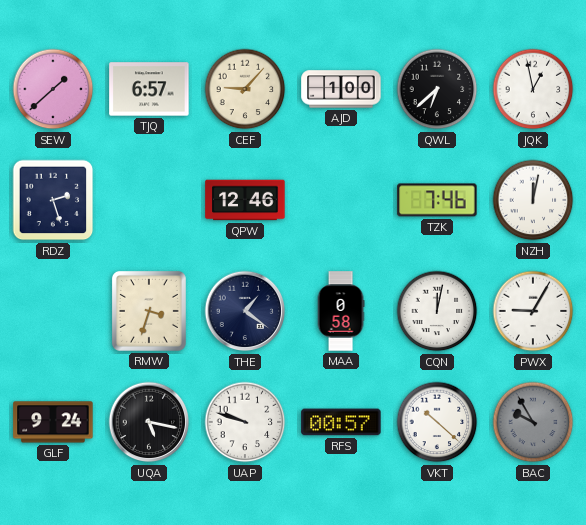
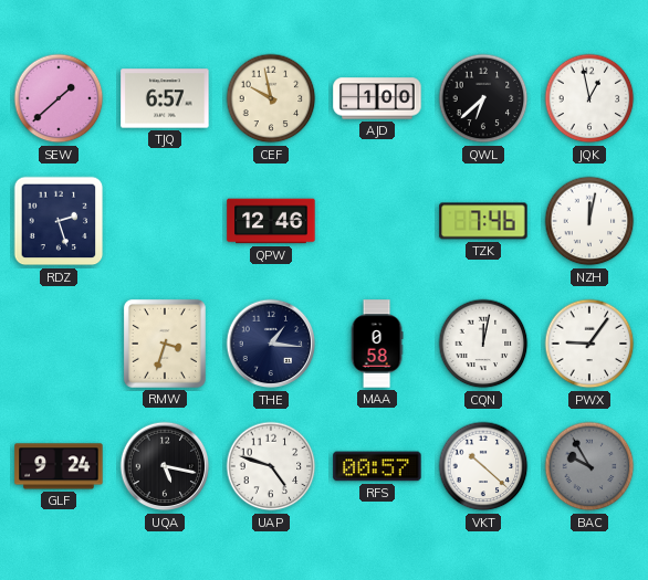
CEF: 9:07 -> 9:58
THE: 1:21 -> 1:16
PWX: 9:05 -> 9:06
UAP: 9:48 -> 4:48
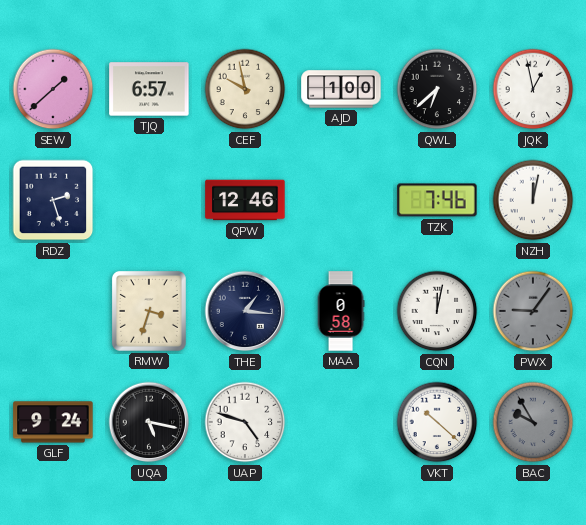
PWX dial: white -> grey
RFS: 00:57 -> none
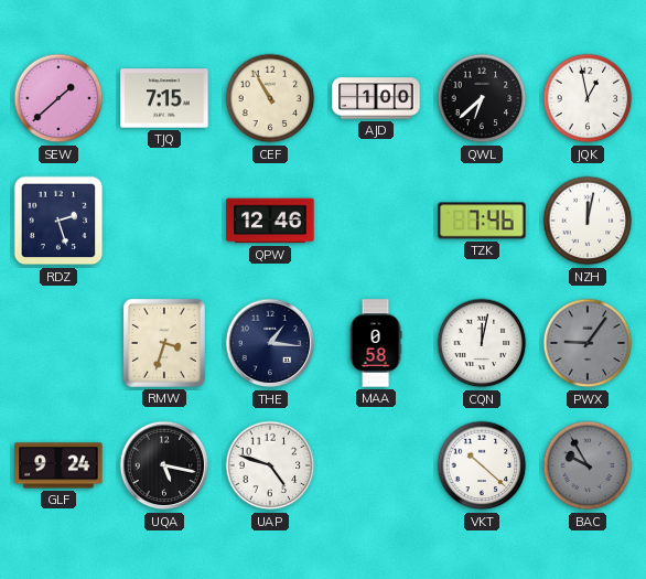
TJQ: 6:57 -> 7:15
CEF: 9:58 -> 10:55
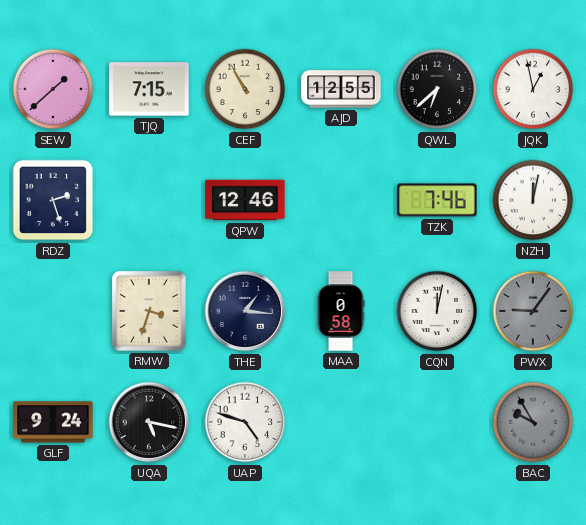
AJD: 1:00 -> 12:55
VKT: 10:22 -> none
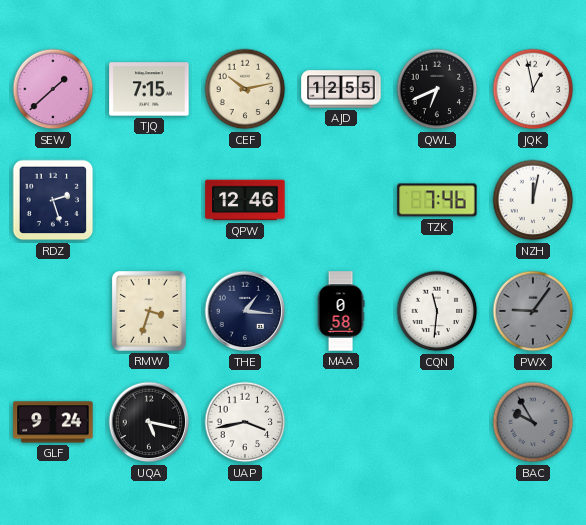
CEF: 10:55 -> 10:13
QWL: 6:38 -> 6:41
CQN: 12:02 -> 11:31
UAP: 4:48 -> 3:43
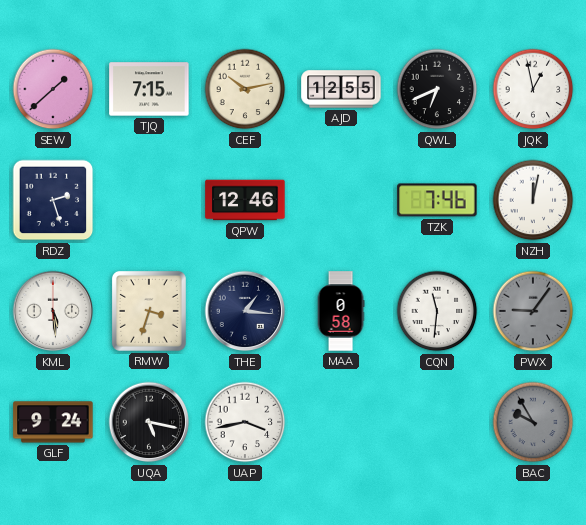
KML: none -> 5:29
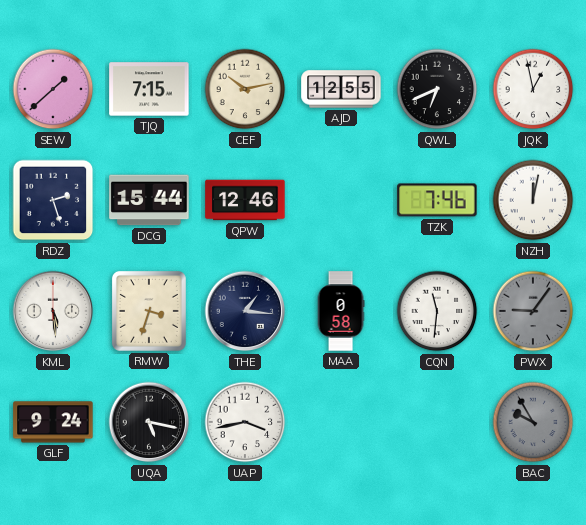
DCG: none -> 15:44
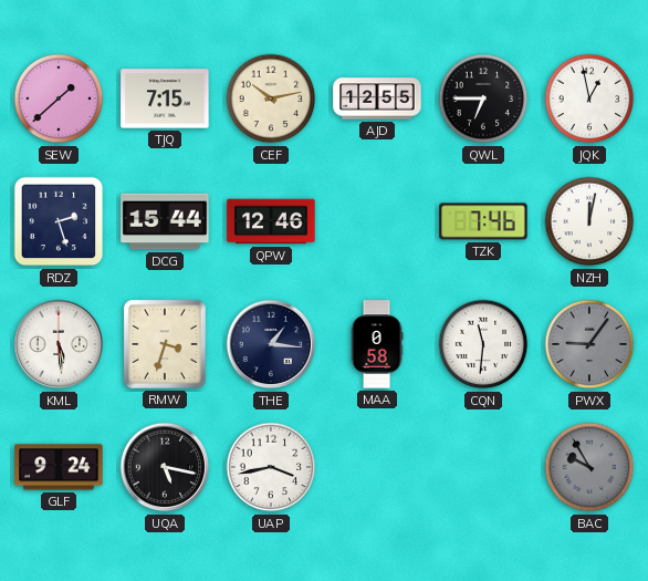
QWL: 6:41 -> 6:45
